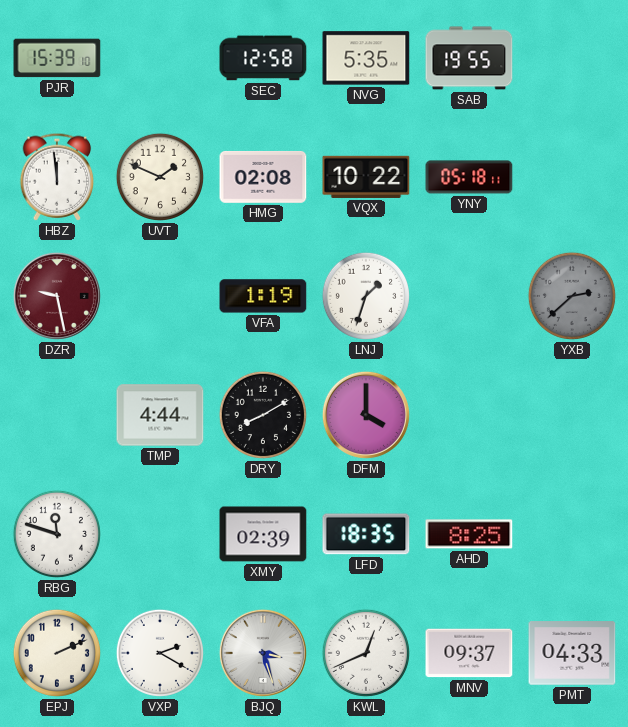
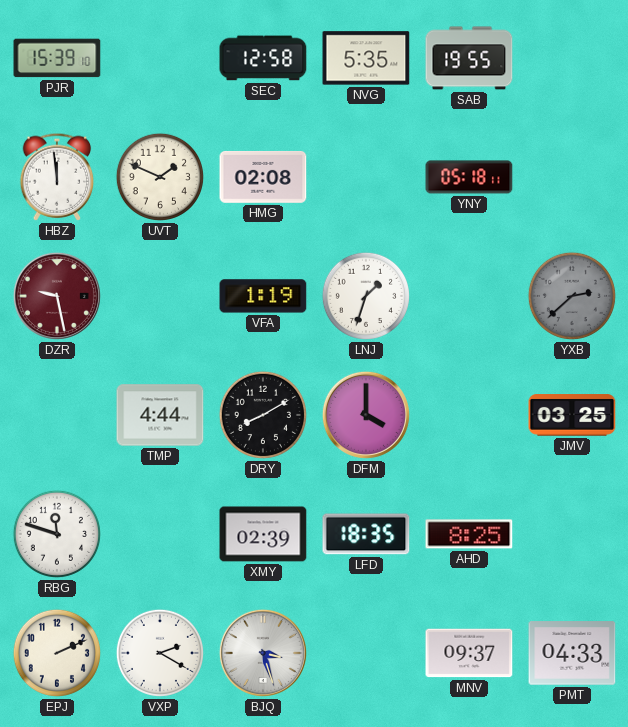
VQX: 10:22 -> none
JMV: none -> 03:25
KWL: 12:41 -> none
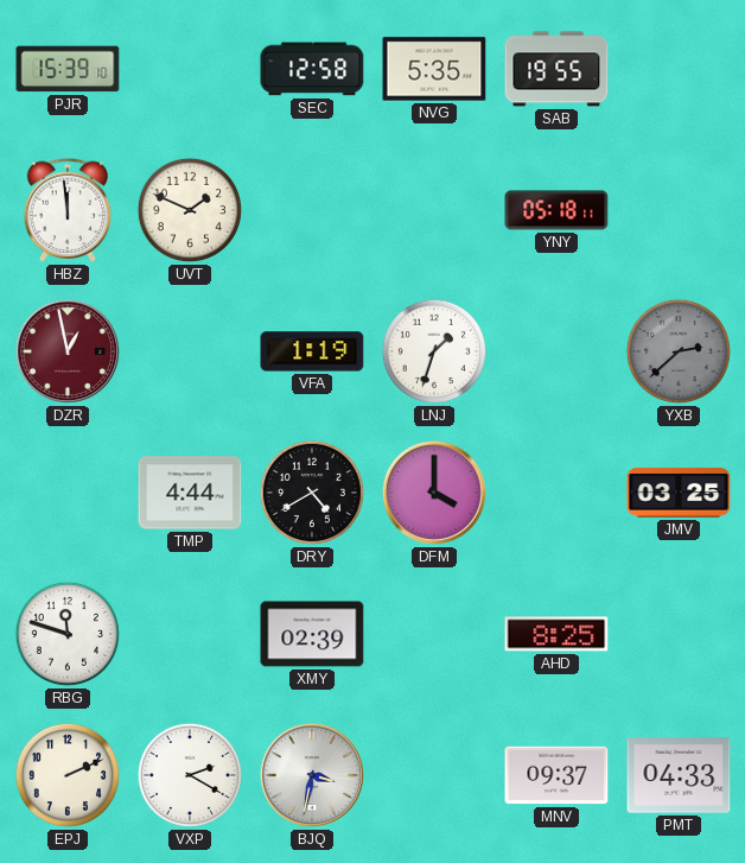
HMG: 02:08 -> none
DZR: 9:28 -> 12:58
DRY: 8:10 -> 4:40
LFD: 18:35 -> none
BJQ: 3:27 -> 3:32
